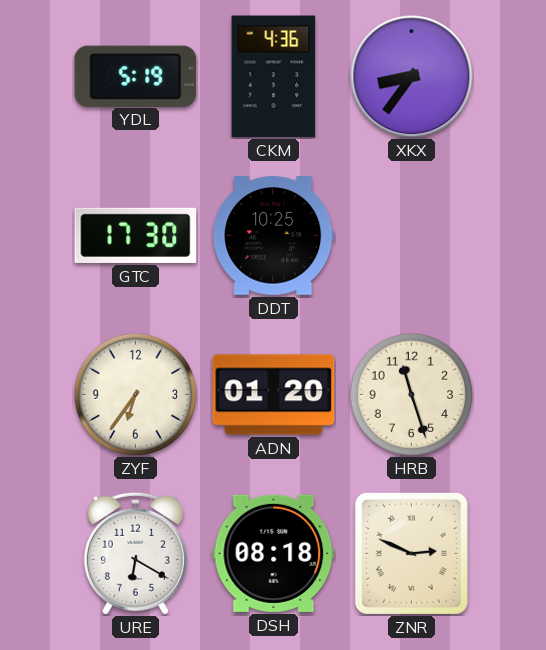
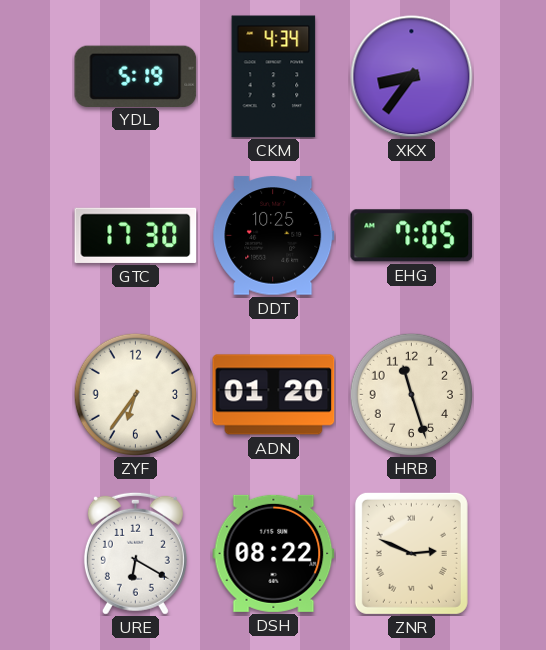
CKM: 4:36 -> 4:34
EHG: none -> 7:05
DSH: 08:18 -> 08:22
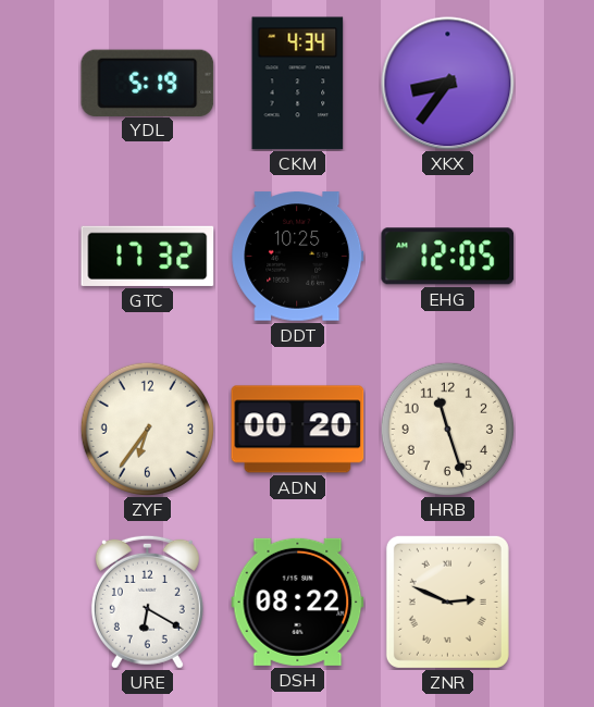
GTC: 17:30 -> 17:32
EHG: 7:05 -> 12:05
ADN: 01:20 -> 00:20
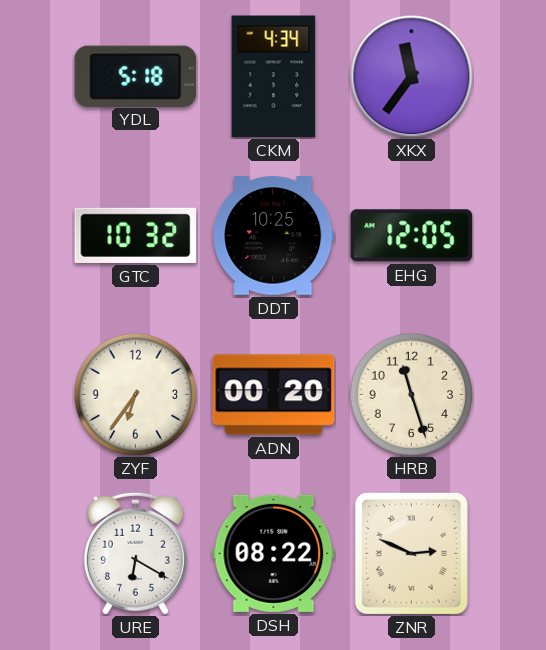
YDL: 5:19 -> 5:18
XKX: 8:36 -> 11:36
GTC: 17:32 -> 10:32
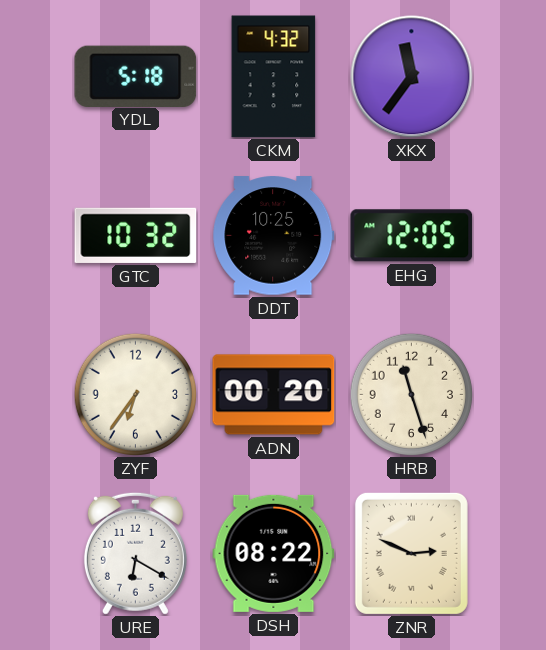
CKM: 4:34 -> 4:32
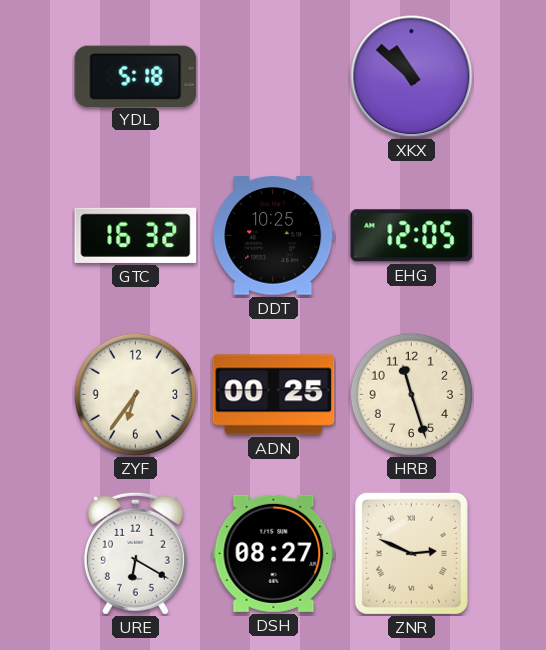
CKM: 4:32 -> none
XKX: 11:36 -> 10:52
GTC: 10:32 -> 16:32
ADN: 00:20 -> 00:25
DSH: 08:22 -> 08:27
